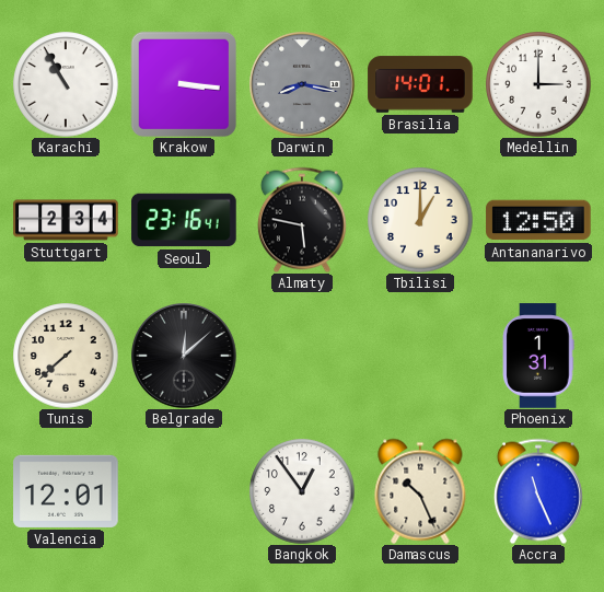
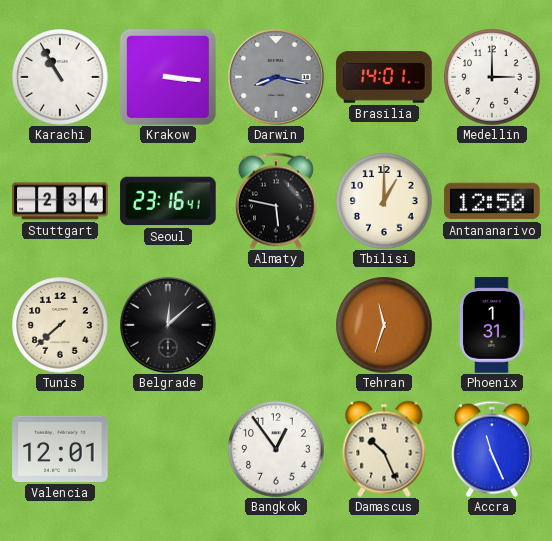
Tehran: none -> 11:33
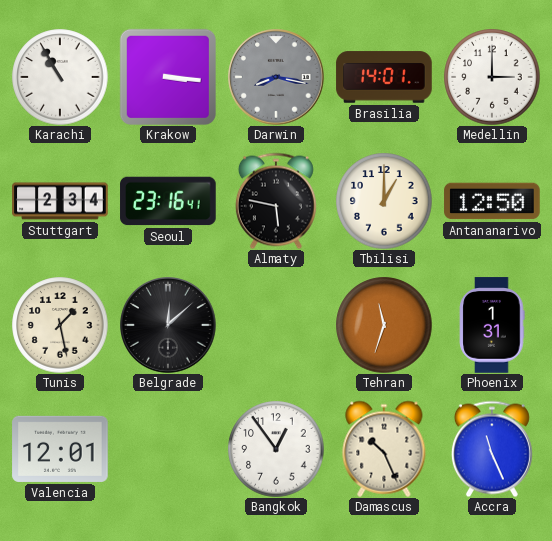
Tunis: 7:38 -> 1:28
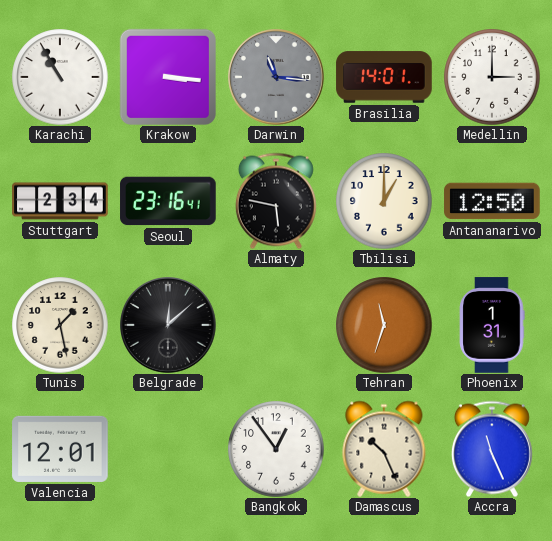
Darwin: 8:17 -> 11:16
